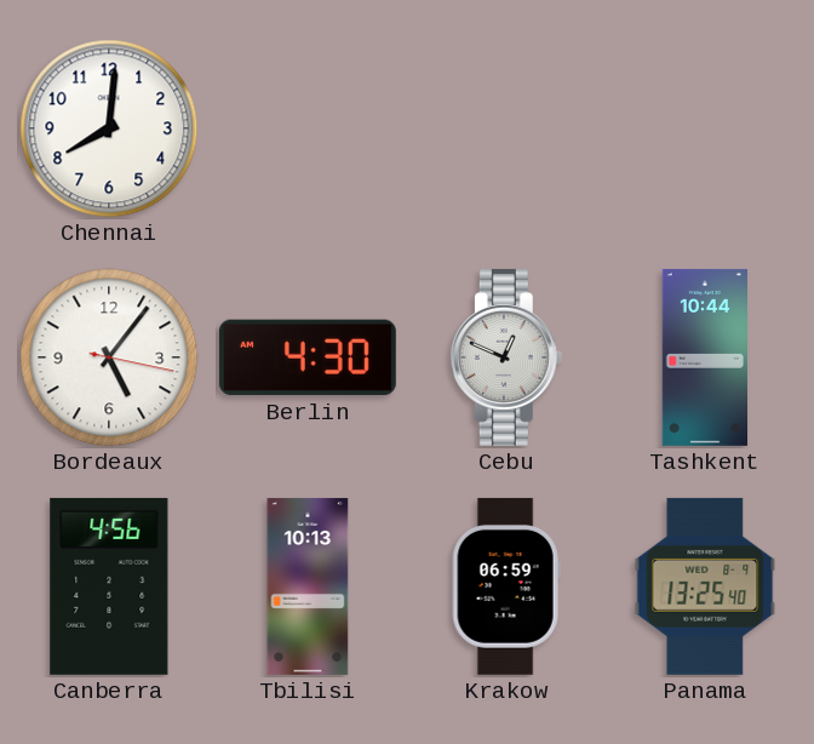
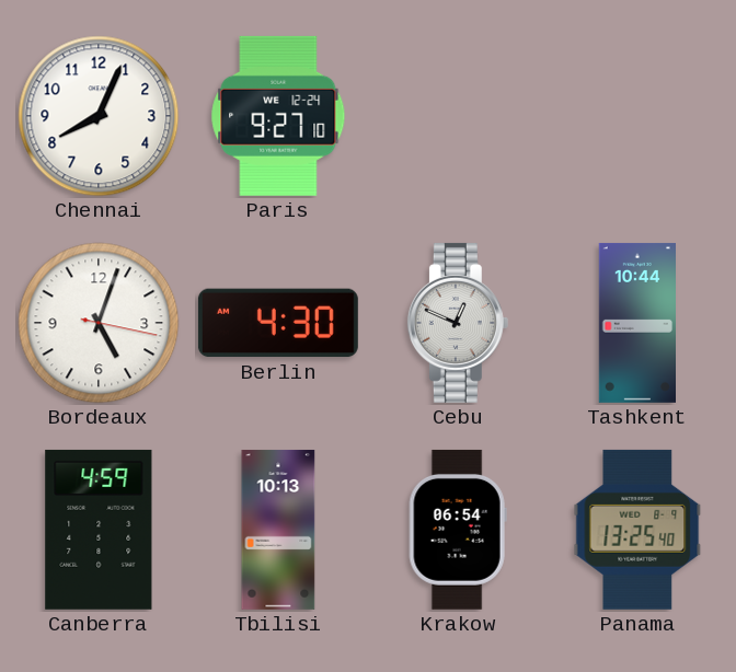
Chennai: 8:01 -> 8:04
Paris: none -> 9:27
Bordeaux: 5:06 -> 5:03
Canberra: 4:56 -> 4:59
Krakow: 06:59 -> 06:54
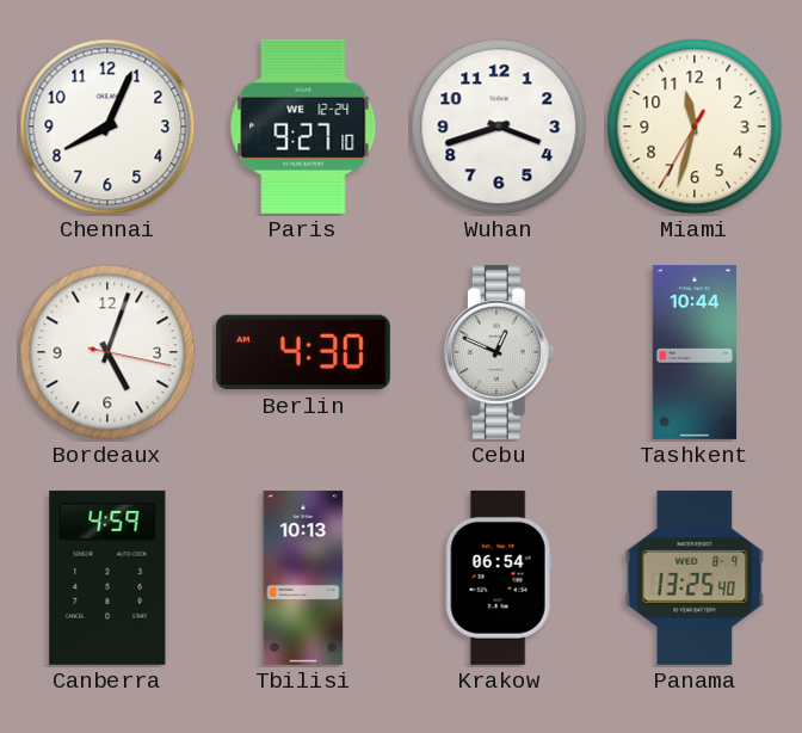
Wuhan: none -> 3:42
Miami: none -> 11:32
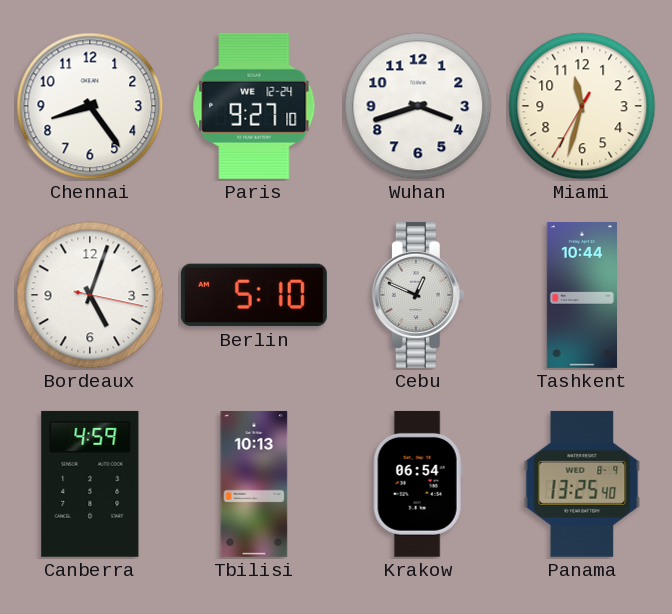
Chennai: 8:04 -> 8:24
Berlin: 4:30 -> 5:10
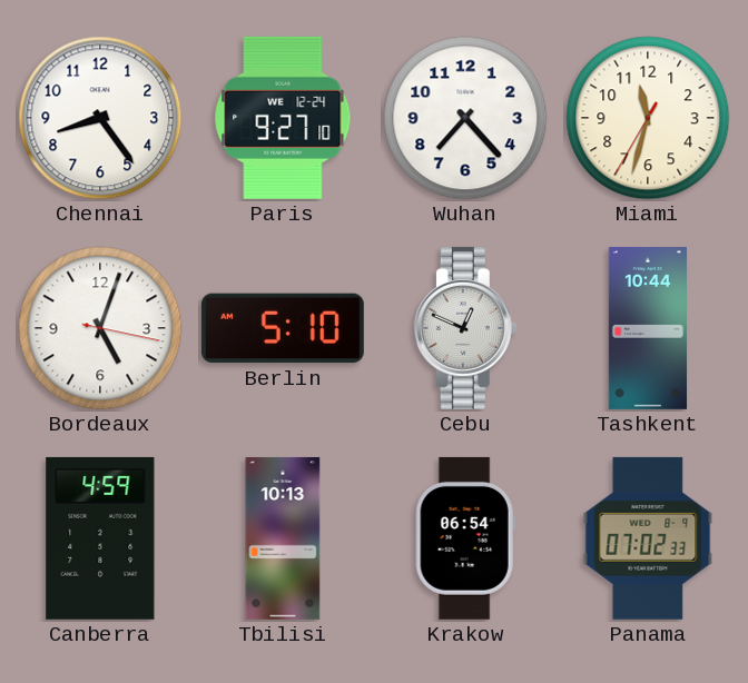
Wuhan: 3:42 -> 7:23
Panama: 13:25 -> 07:02
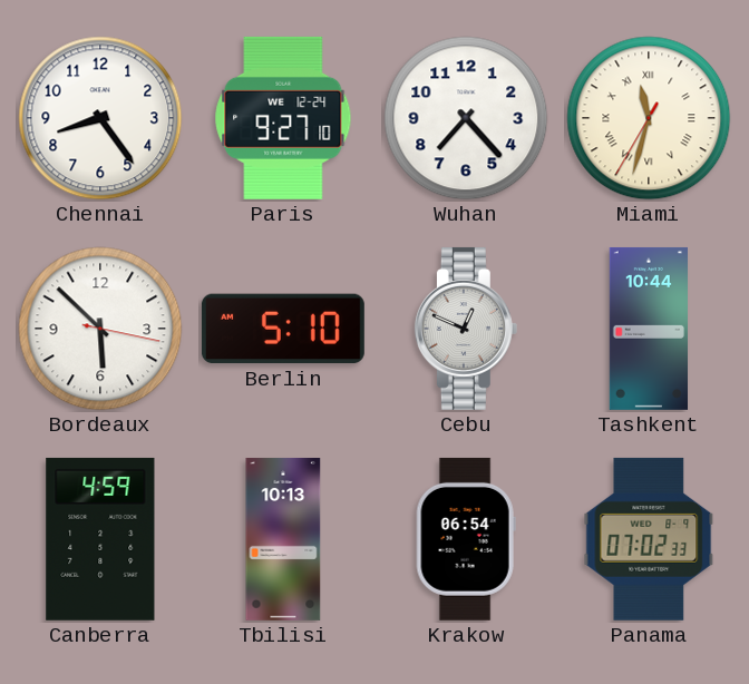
Miami numerals: Arabic -> Roman
Bordeaux: 5:03 -> 5:52
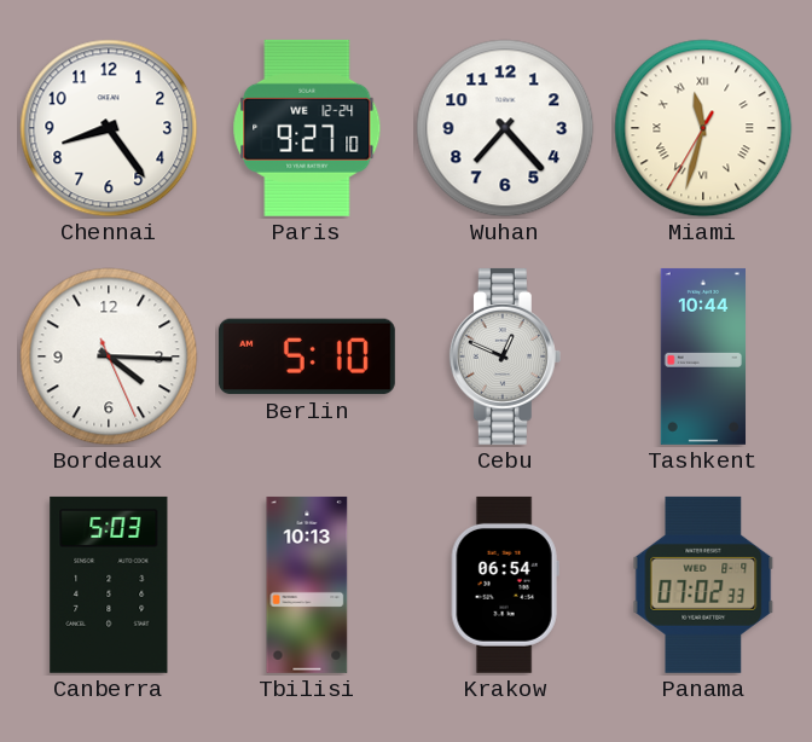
Bordeaux: 5:52 -> 4:15
Canberra: 4:59 -> 5:03
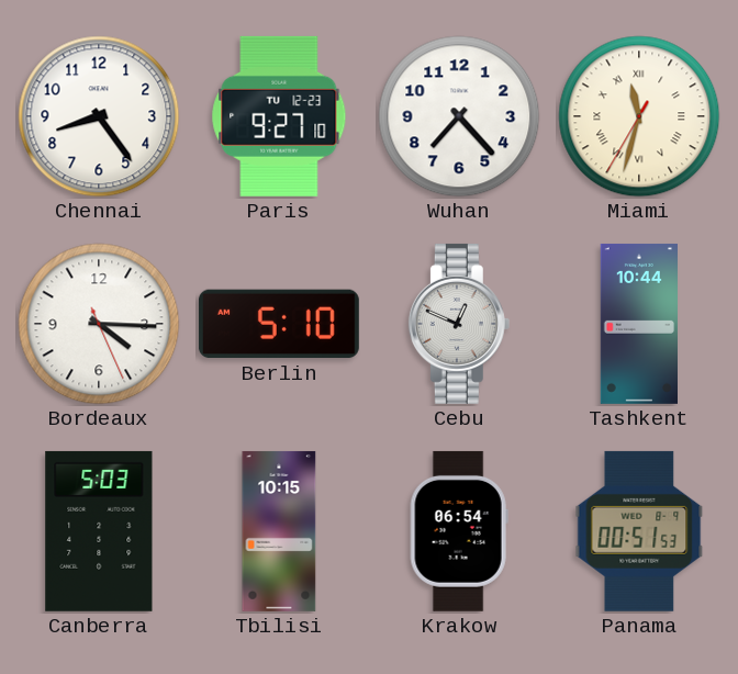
Paris date: WE 12-24 -> TU 12-23
Tbilisi: 10:13 -> 10:15
Panama: 07:02 -> 00:51
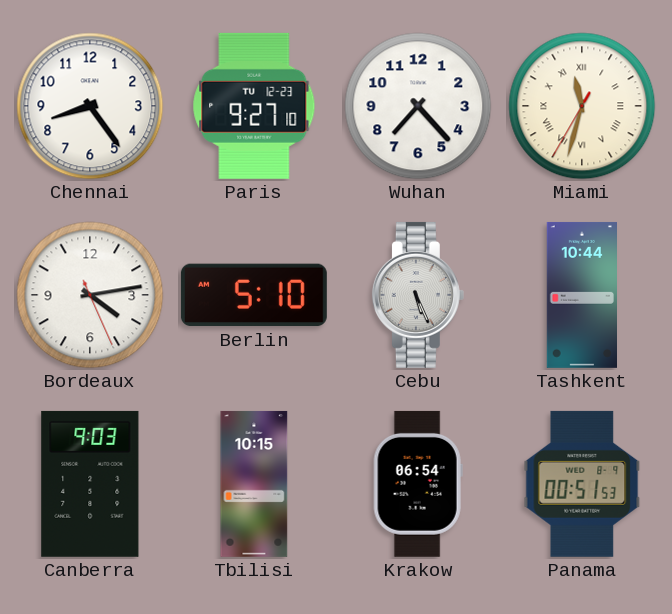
Bordeaux: 4:15 -> 4:13
Cebu: 12:49 -> 5:26
Canberra: 5:03 -> 9:03
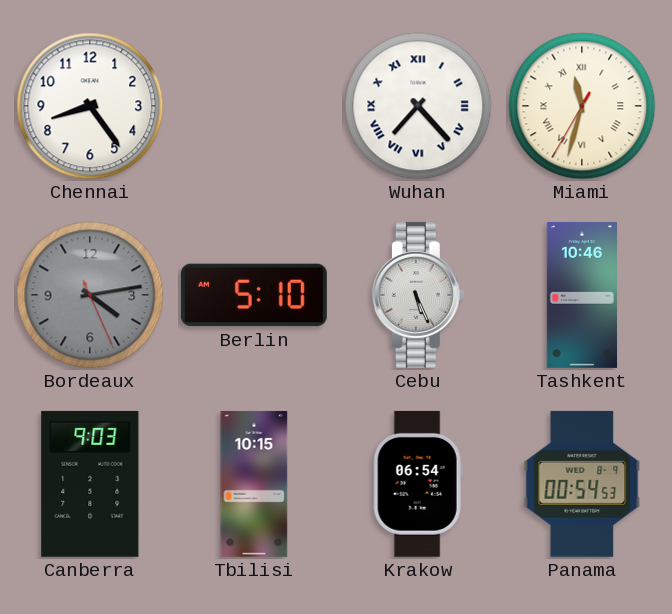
Paris: 9:27 -> none
Wuhan numerals: Arabic -> Roman
Bordeaux dial: white -> grey
Tashkent: 10:44 -> 10:46
Panama: 00:51 -> 00:54
